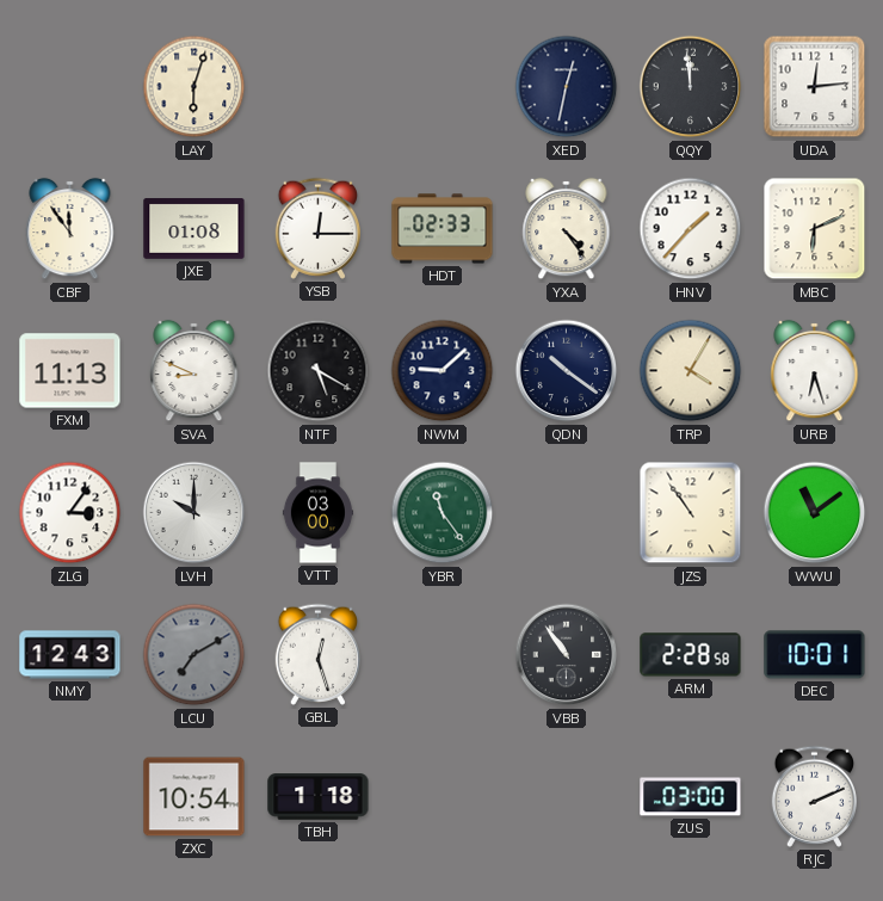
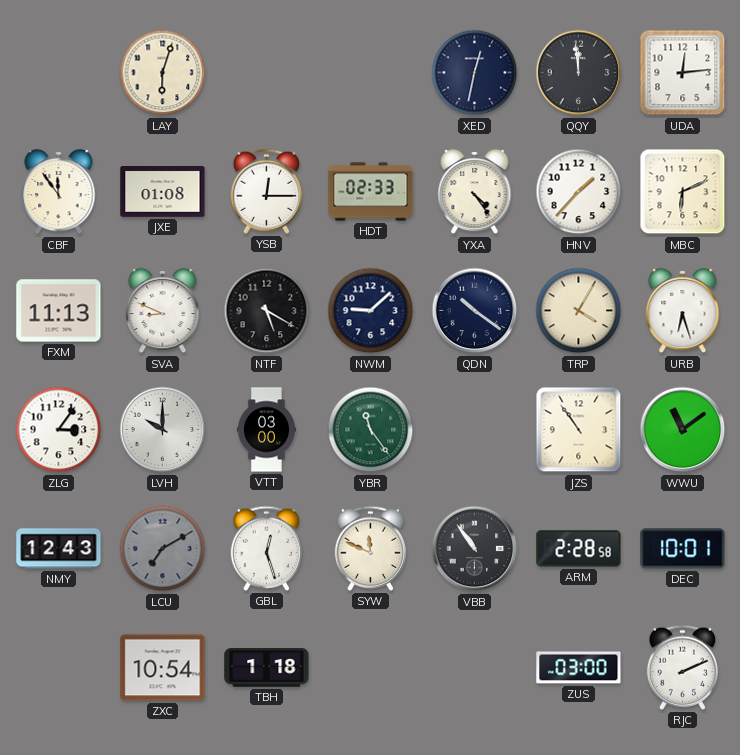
SYW: none -> 11:49
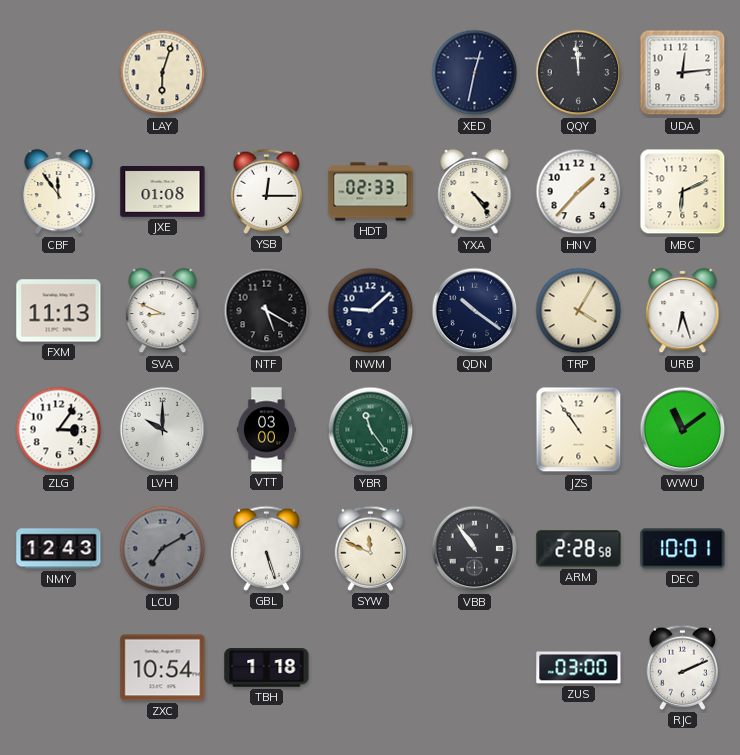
GBL: 12:27 -> 5:27
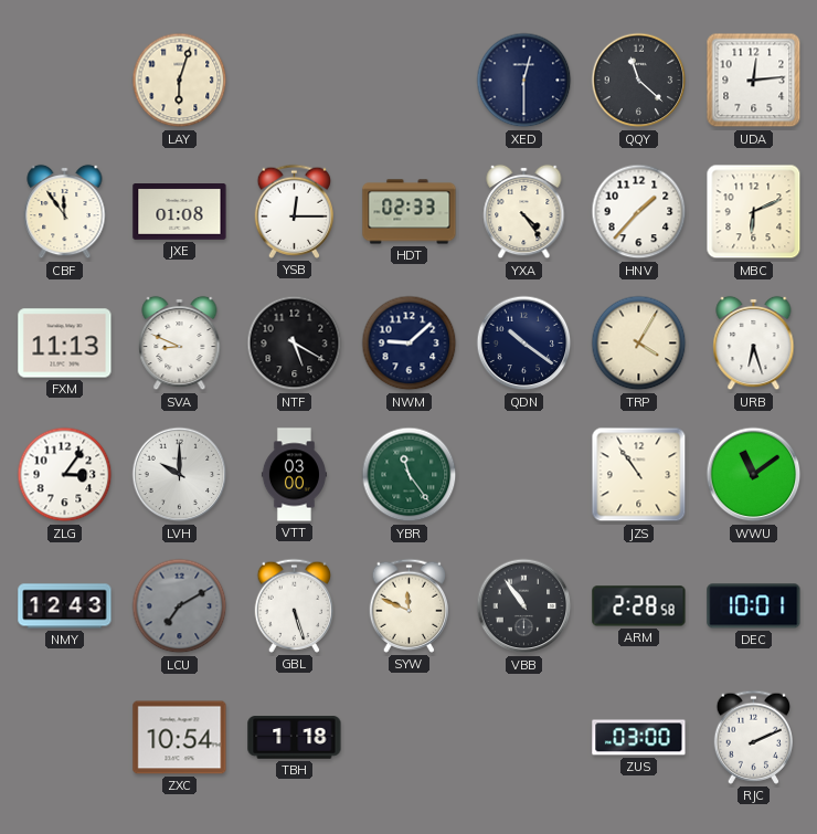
XED: 12:32 -> 12:30
QQY: 11:59 -> 11:22
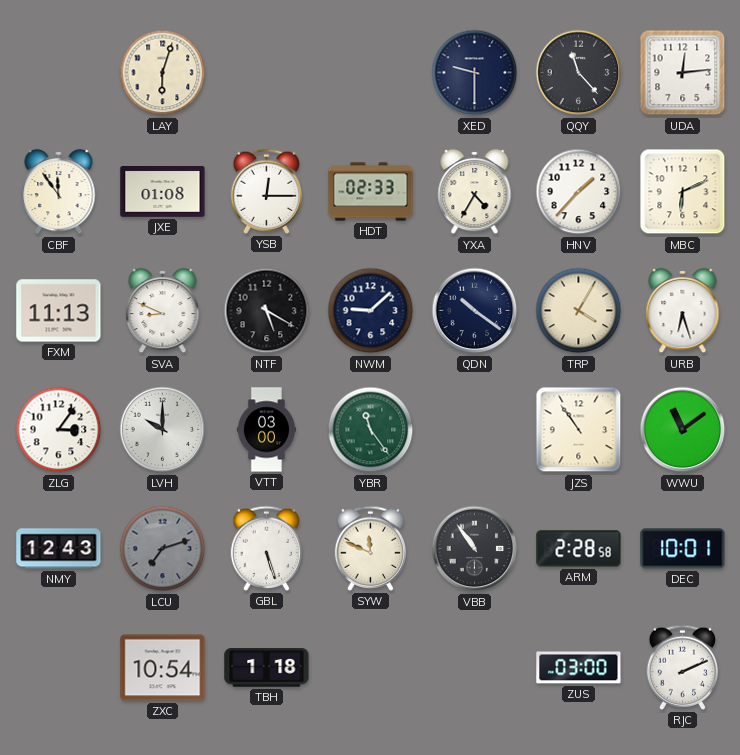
XED: 12:30 -> 9:30
QQY: 11:22 -> 11:23
YXA: 4:24 -> 4:35
LCU: 7:10 -> 7:12
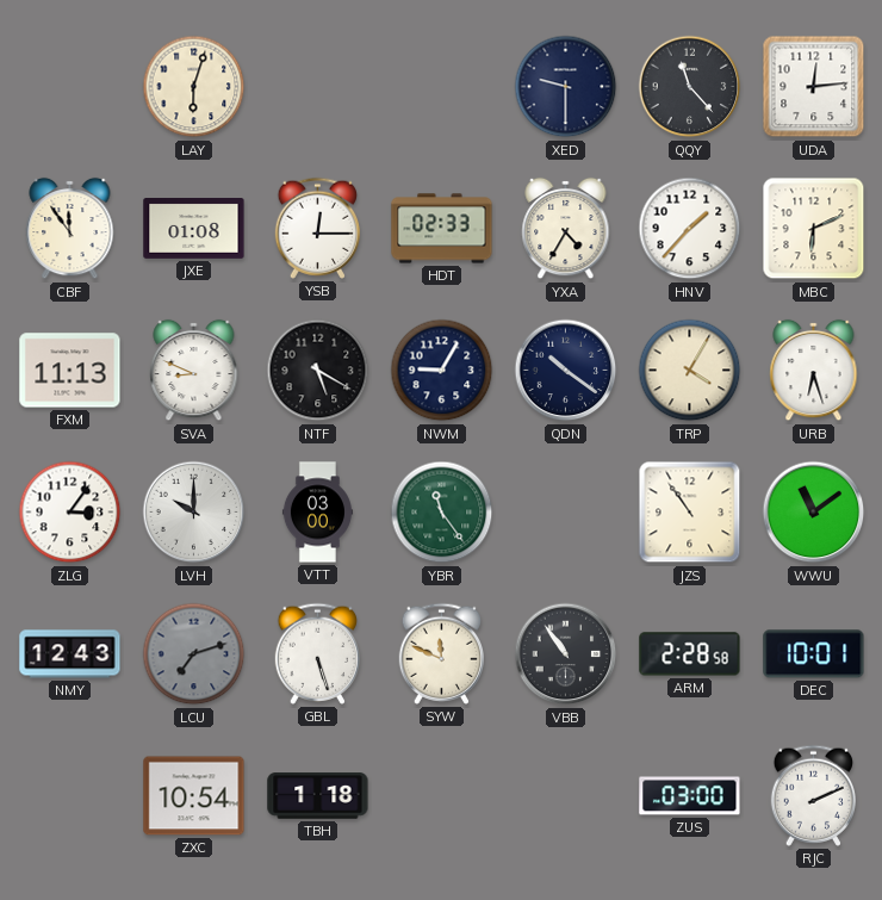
NWM: 9:08 -> 9:05
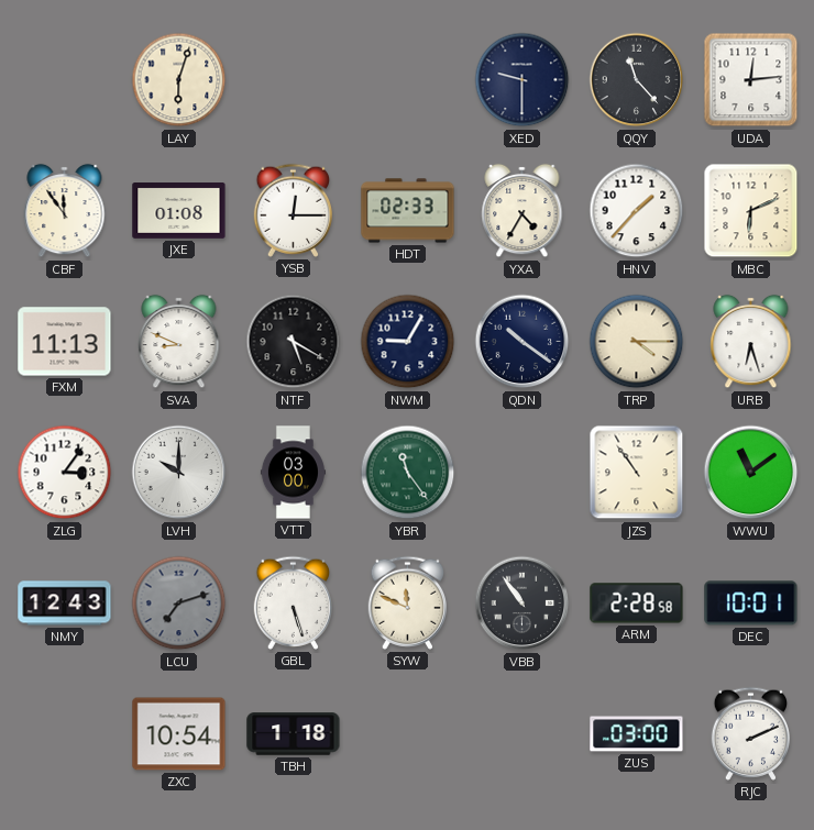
TRP: 4:05 -> 4:15
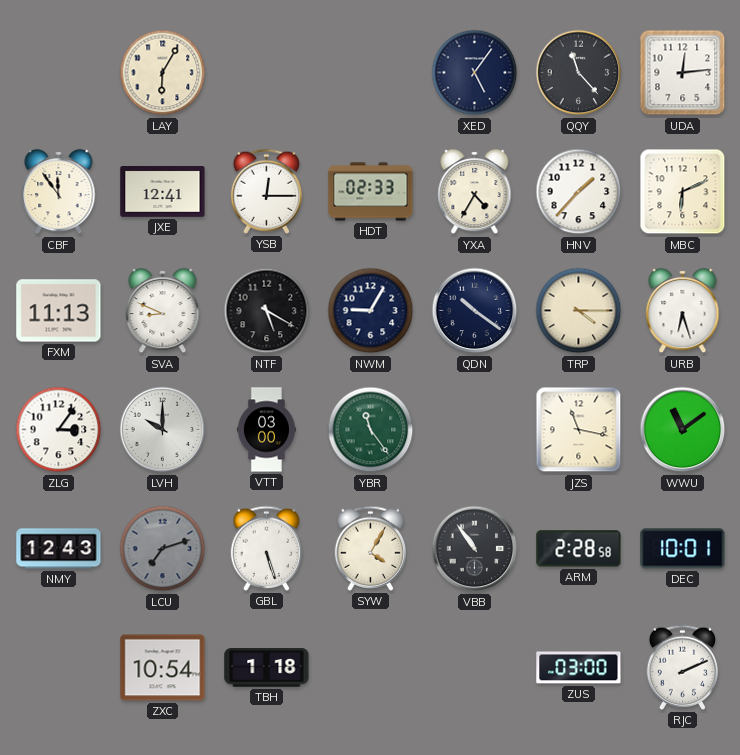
LAY: 6:03 -> 6:05
XED: 9:30 -> 5:06
JXE: 01:08 -> 12:41
JZS: 10:54 -> 11:17
SYW: 11:49 -> 4:05
